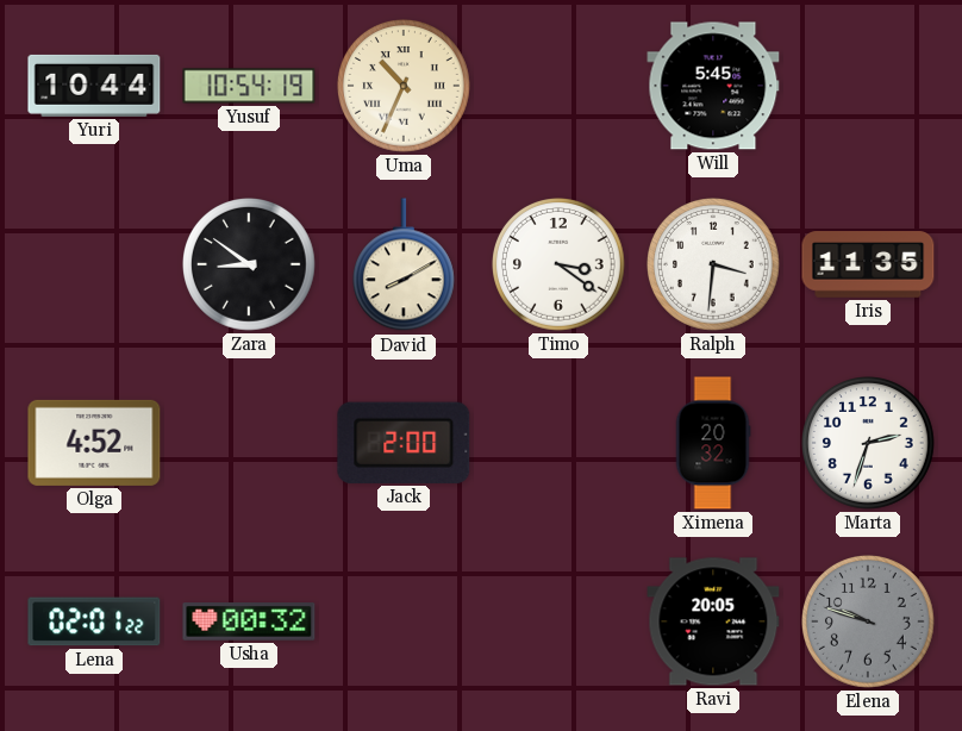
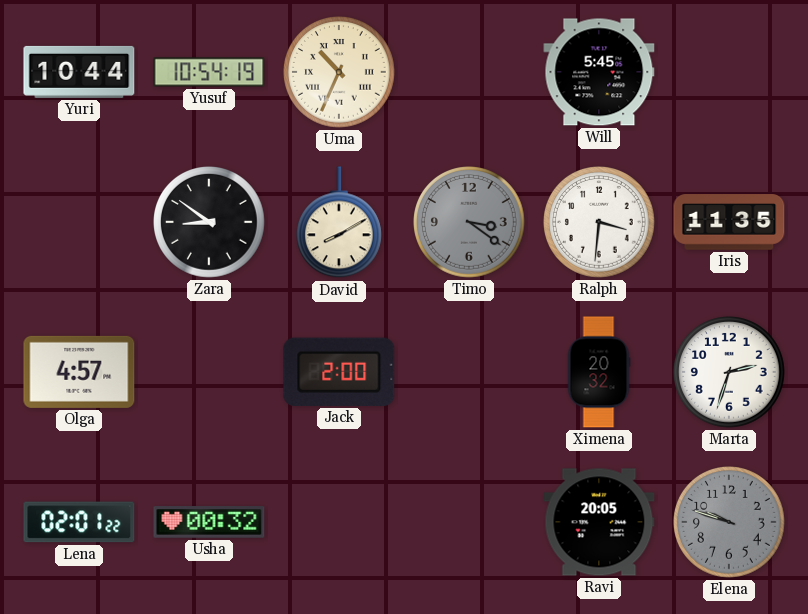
Timo dial: white -> grey
Olga: 4:52 -> 4:57
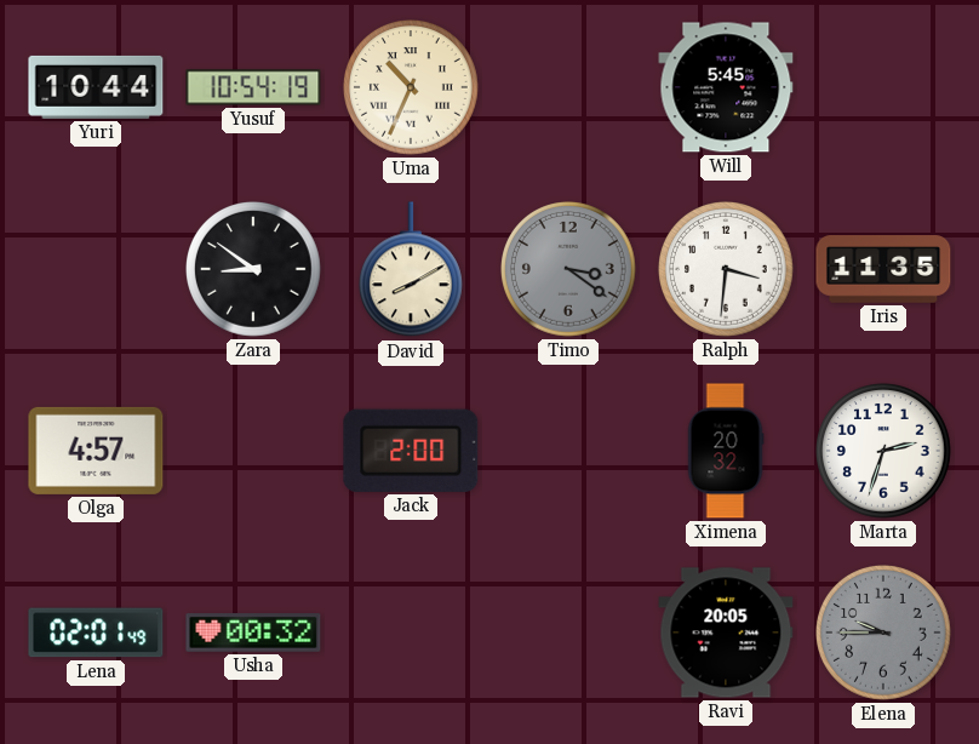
Lena: 02:01:22 -> 02:01:49
Elena: 9:48 -> 9:45
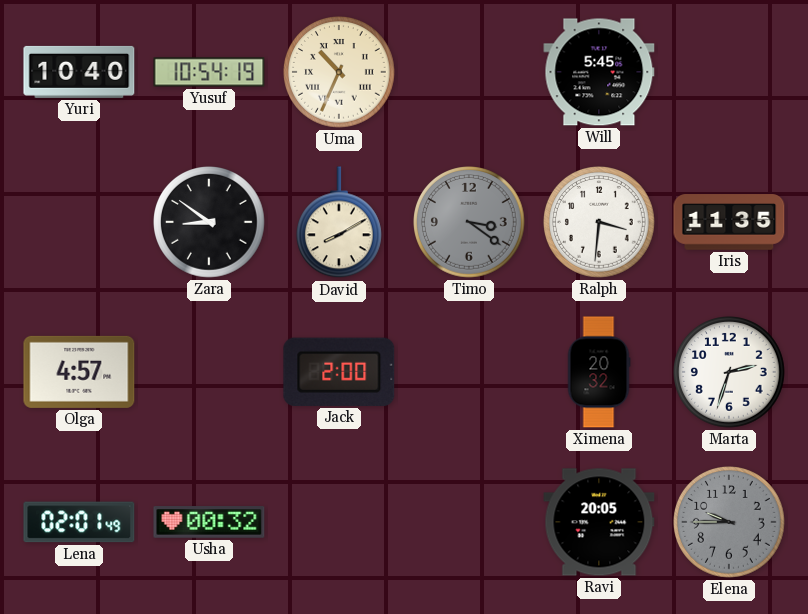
Yuri: 10:44 -> 10:40
